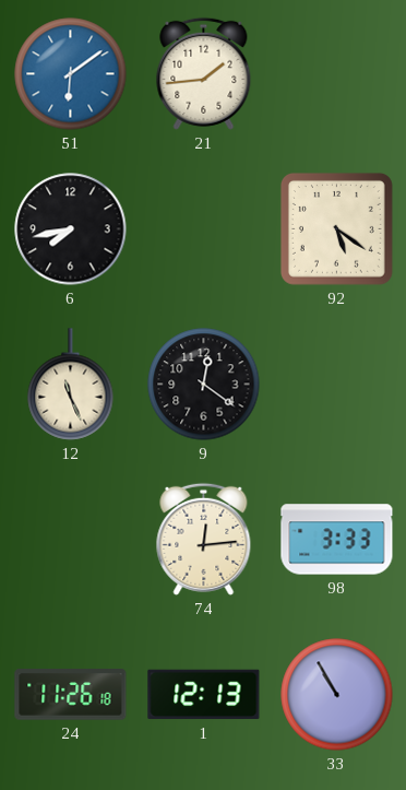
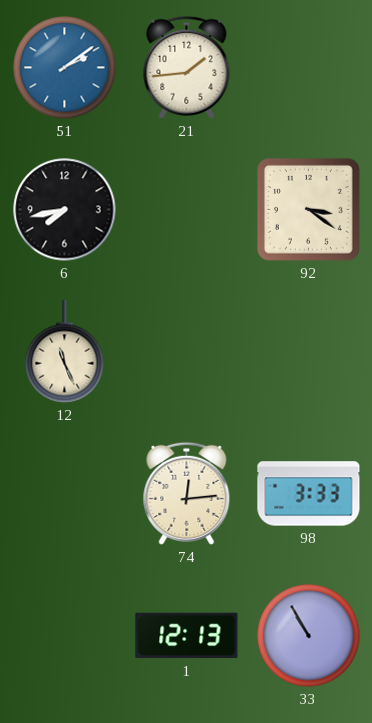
51: 6:09 -> 2:09
92: 5:21 -> 3:21
9: 12:21 -> none
24: 11:26 -> none
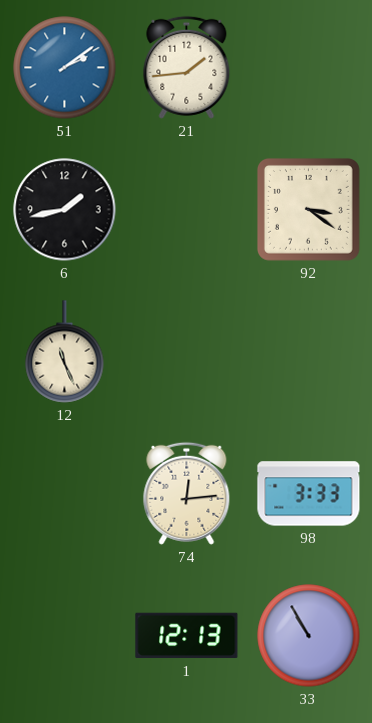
6: 7:43 -> 1:43
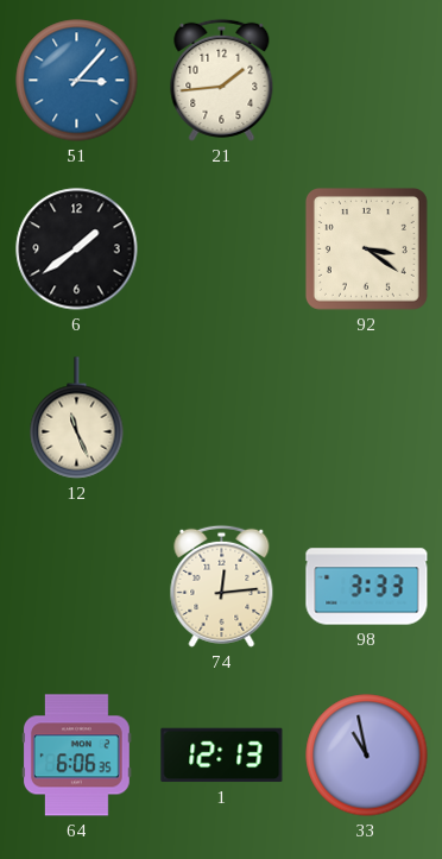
51: 2:09 -> 3:07
6: 1:43 -> 1:39
64: none -> 6:06
33: 10:55 -> 10:58
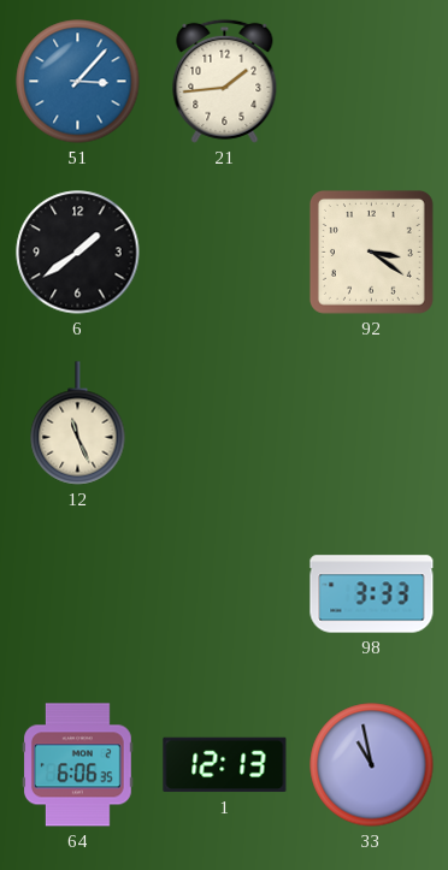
74: 12:14 -> none
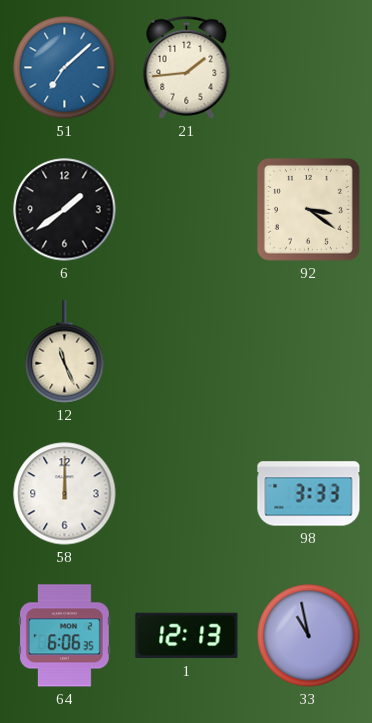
51: 3:07 -> 7:08
58: none -> 12:00
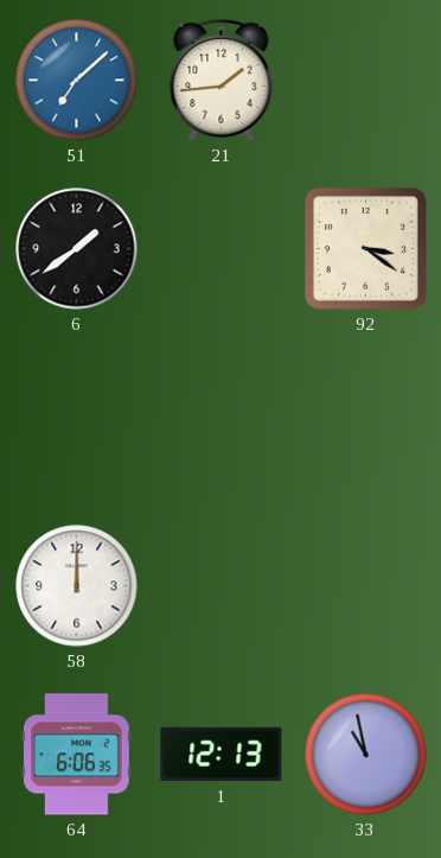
12: 11:26 -> none
98: 3:33 -> none
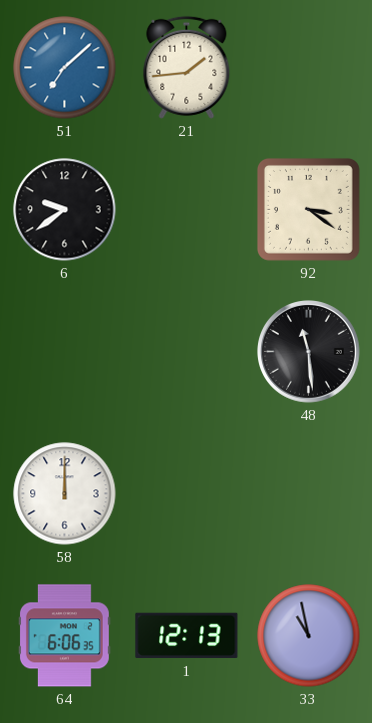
6: 1:39 -> 9:39
48: none -> 11:29
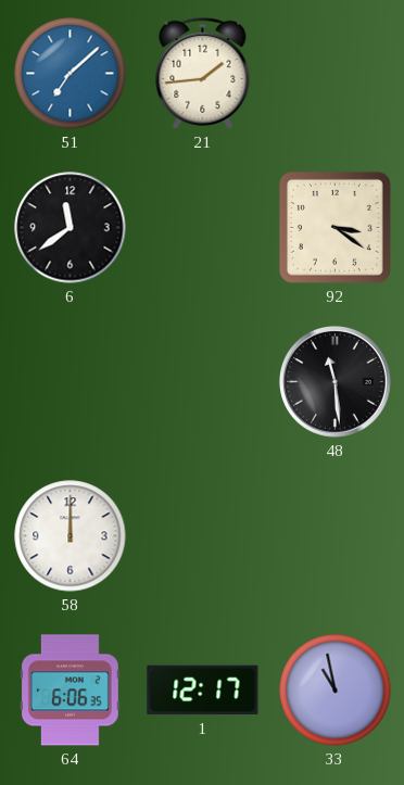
6: 9:39 -> 11:39
1: 12:13 -> 12:17
